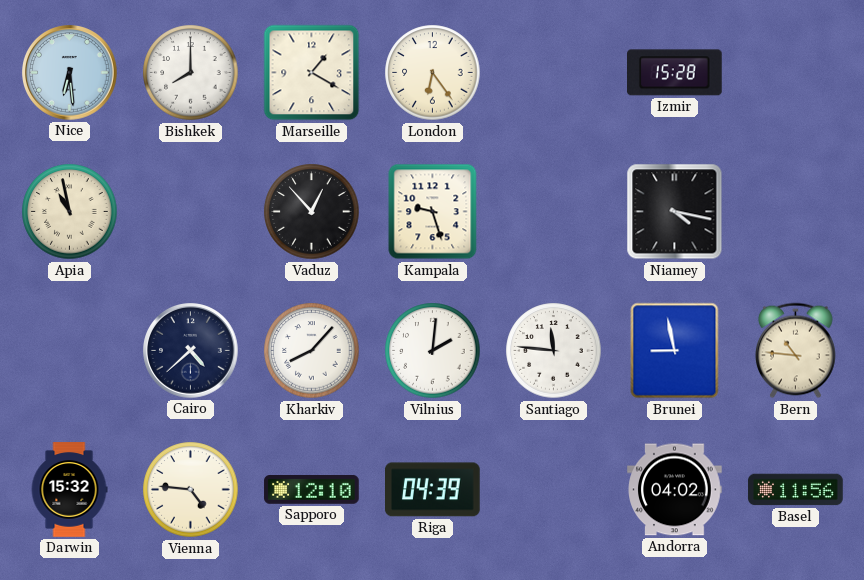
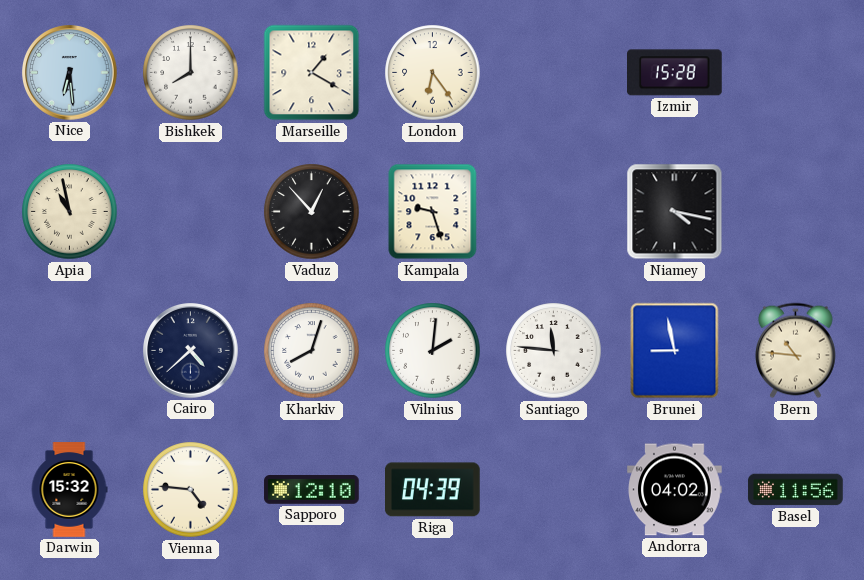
Kharkiv: 8:07 -> 8:03
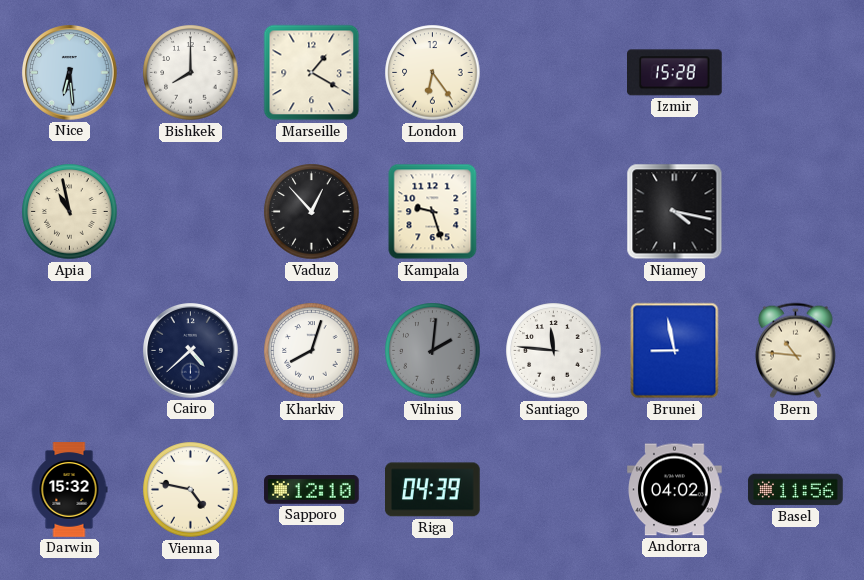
Vilnius dial: white -> grey
Vienna: 4:46 -> 4:47
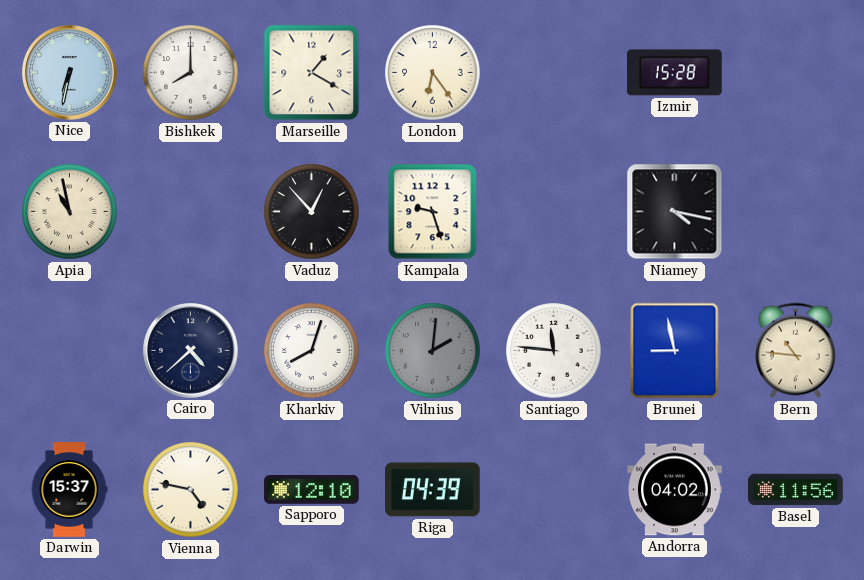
Nice: 6:29 -> 6:32
Darwin: 15:32 -> 15:37
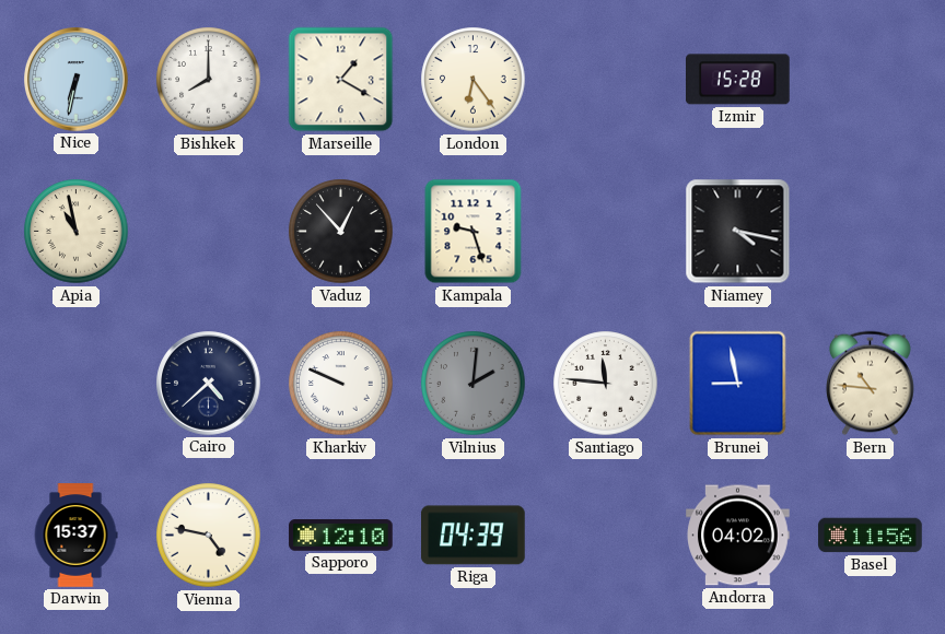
Kharkiv: 8:03 -> 9:49
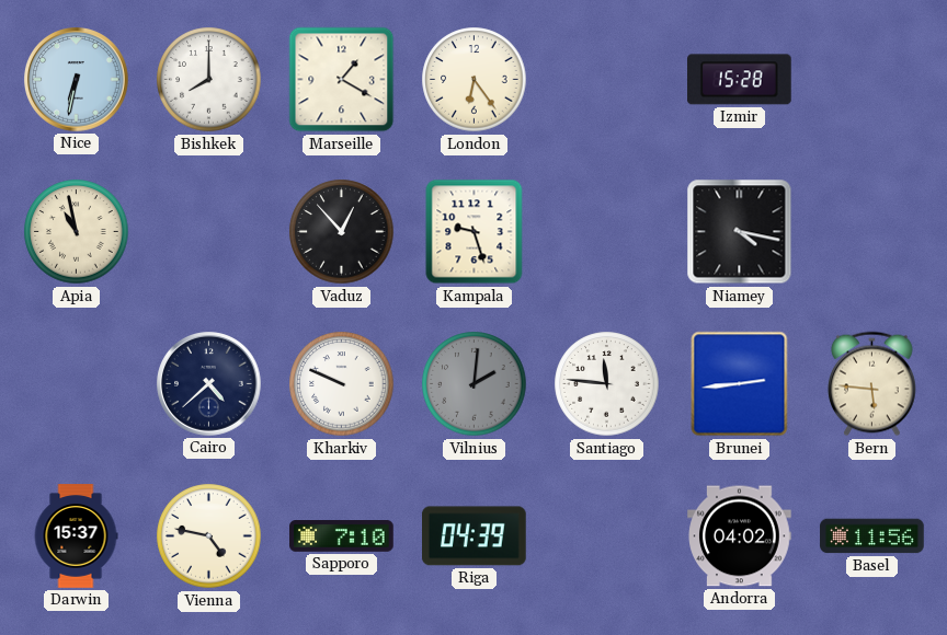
Brunei: 8:58 -> 2:44
Bern: 10:46 -> 5:46
Sapporo: 12:10 -> 7:10
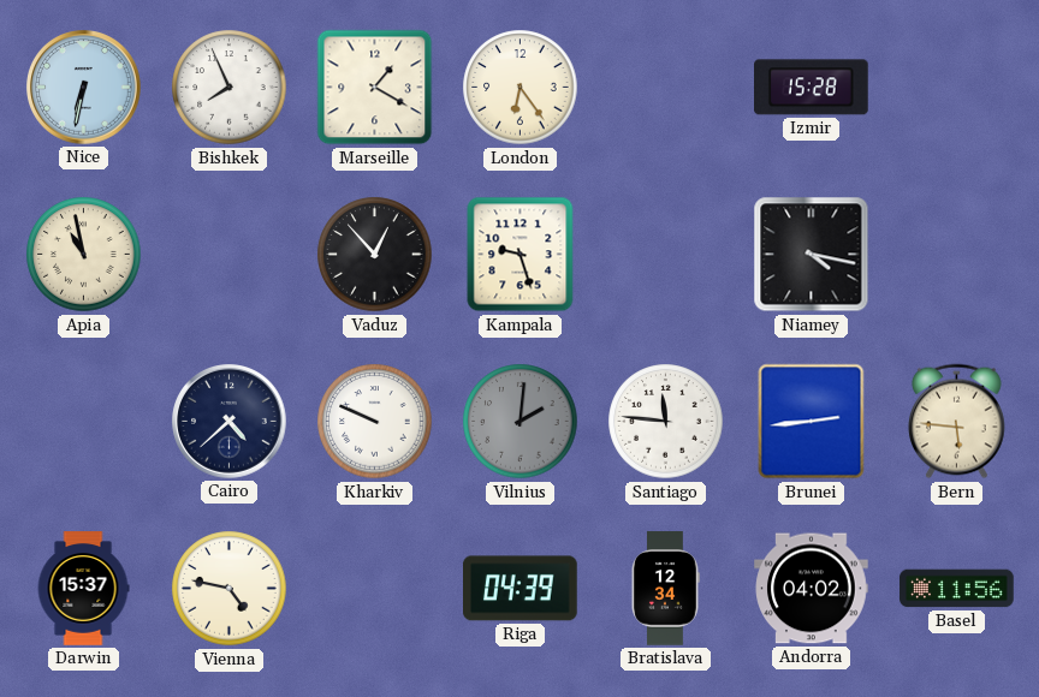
Bishkek: 8:00 -> 7:56
Sapporo: 7:10 -> none
Bratislava: none -> 12:34
